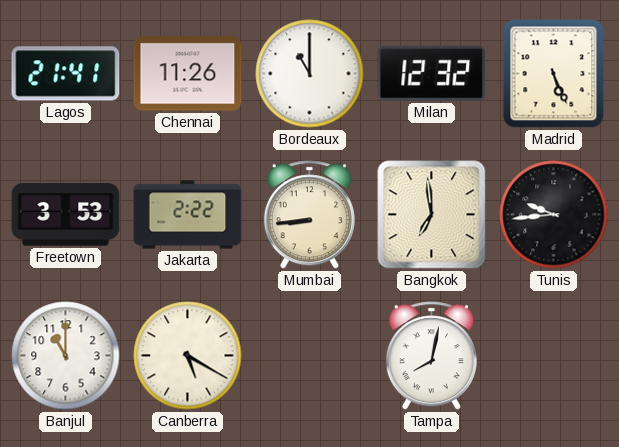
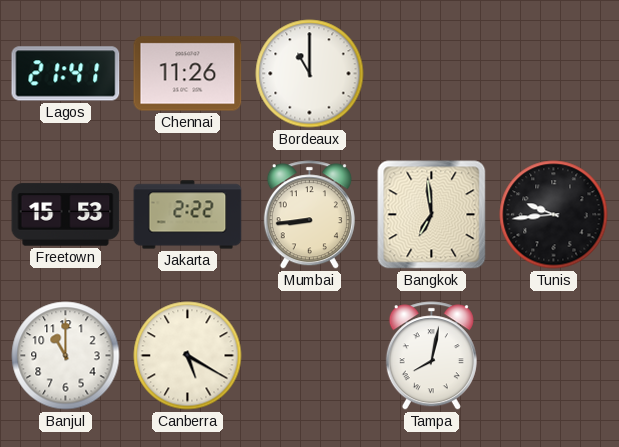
Milan: 12:32 -> none
Madrid: 5:26 -> none
Freetown: 3:53 -> 15:53
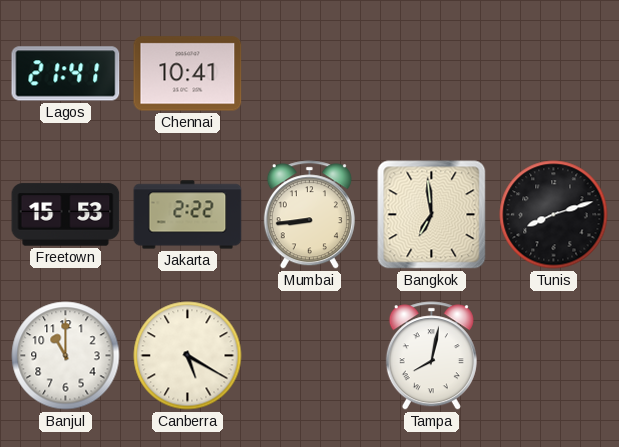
Chennai: 11:26 -> 10:41
Bordeaux: 11:00 -> none
Tunis: 9:44 -> 8:12
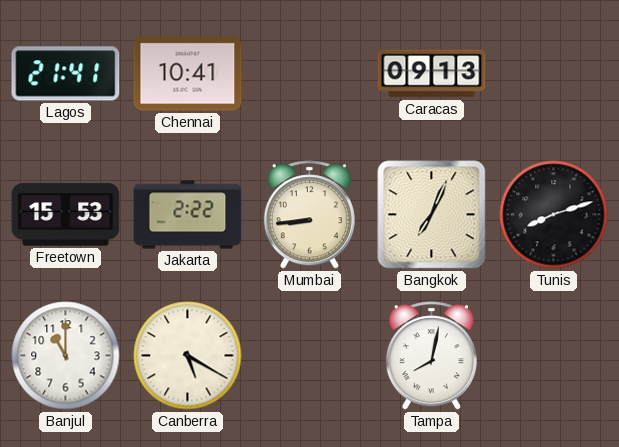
Caracas: none -> 09:13
Bangkok: 6:59 -> 7:04
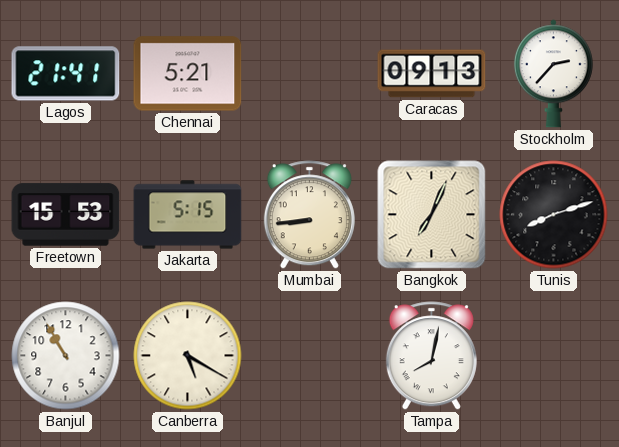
Chennai: 10:41 -> 5:21
Stockholm: none -> 2:37
Jakarta: 2:22 -> 5:15
Banjul: 11:00 -> 10:55
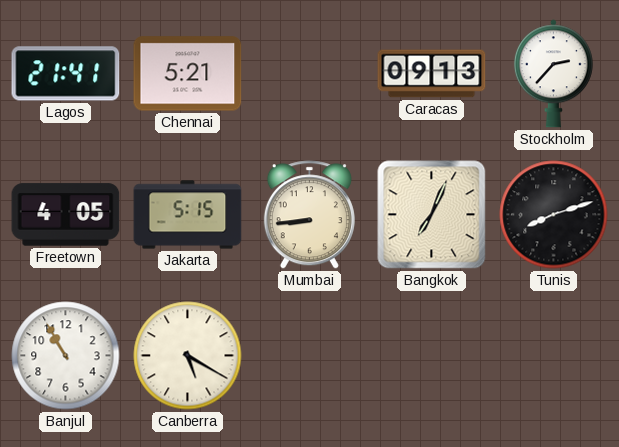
Freetown: 15:53 -> 4:05
Tampa: 8:02 -> none
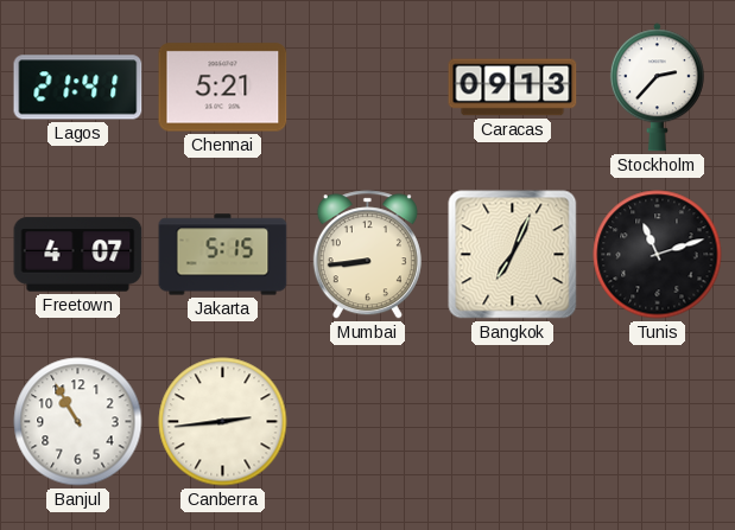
Freetown: 4:05 -> 4:07
Tunis: 8:12 -> 11:12
Canberra: 5:20 -> 2:44
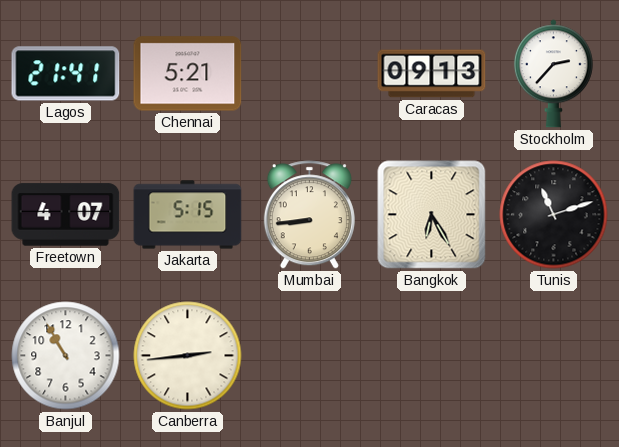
Bangkok: 7:04 -> 6:25
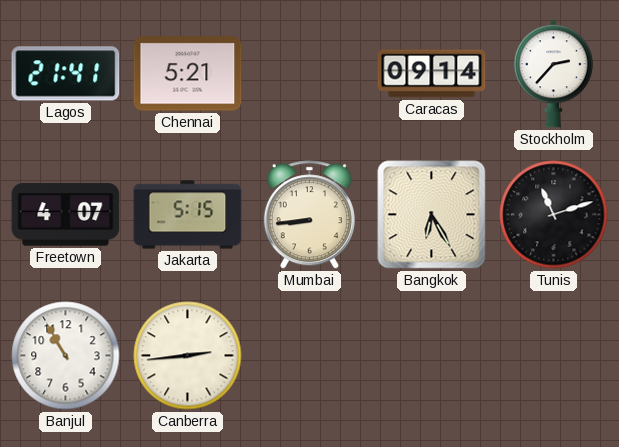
Caracas: 09:13 -> 09:14
